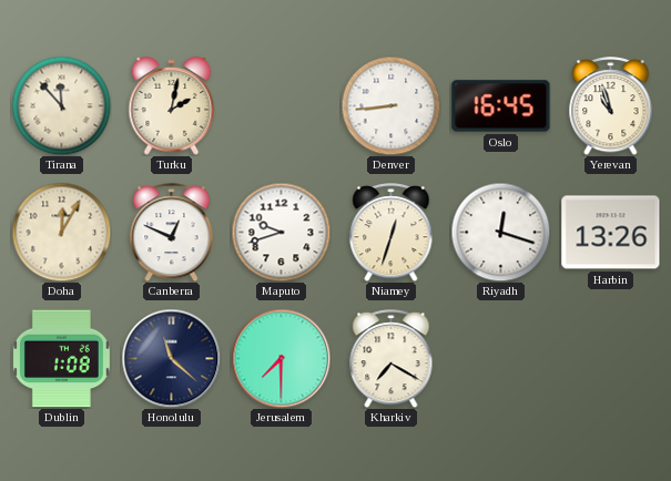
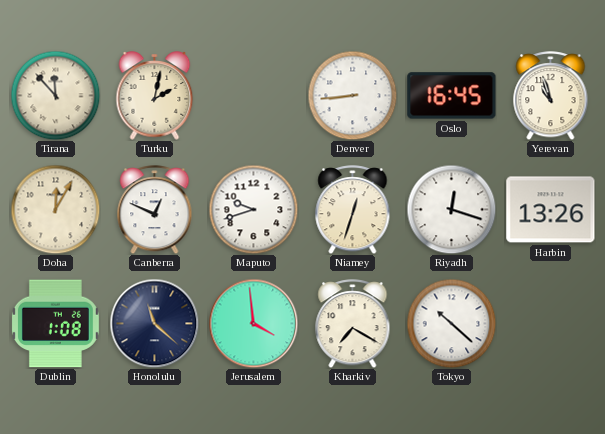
Jerusalem: 7:30 -> 3:59
Tokyo: none -> 10:22
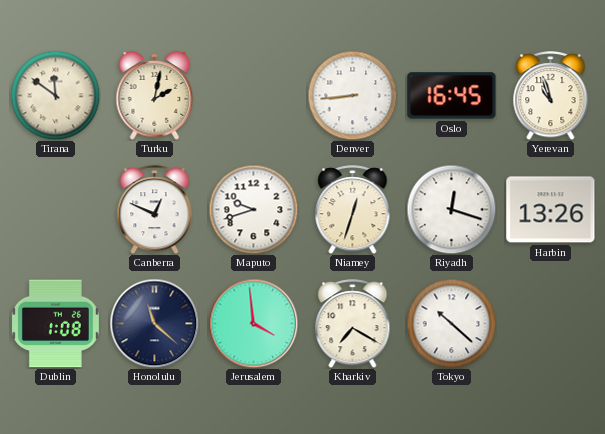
Tirana: 11:53 -> 11:51
Doha: 12:05 -> none
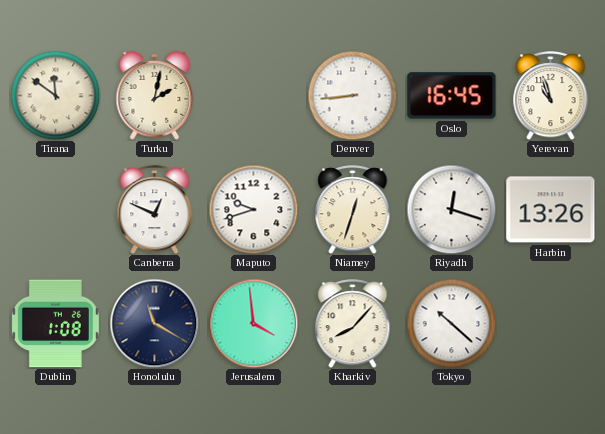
Honolulu: 11:22 -> 11:20
Kharkiv: 7:20 -> 8:07
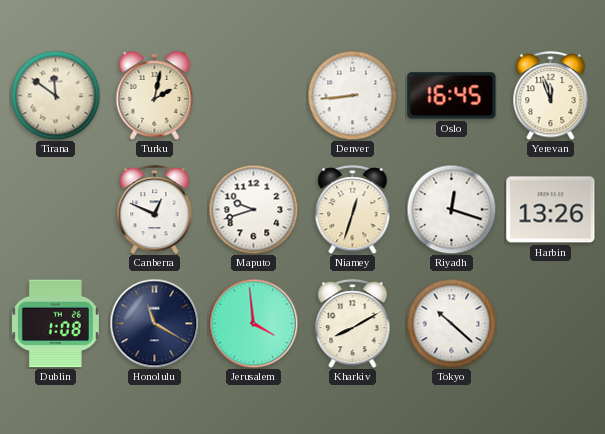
Yerevan: 10:57 -> 11:57
Kharkiv: 8:07 -> 8:10
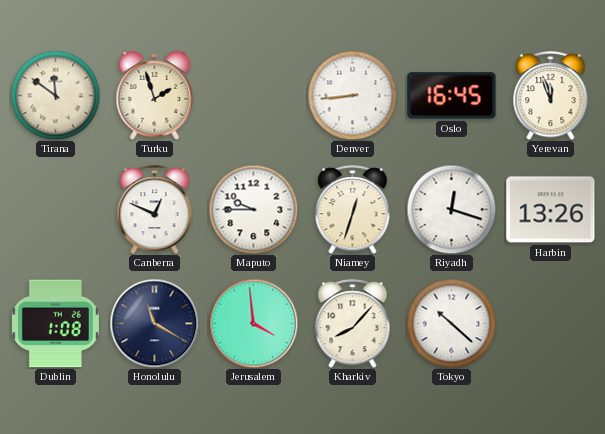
Turku: 2:02 -> 1:57
Maputo: 9:42 -> 9:45
Kharkiv: 8:10 -> 8:07
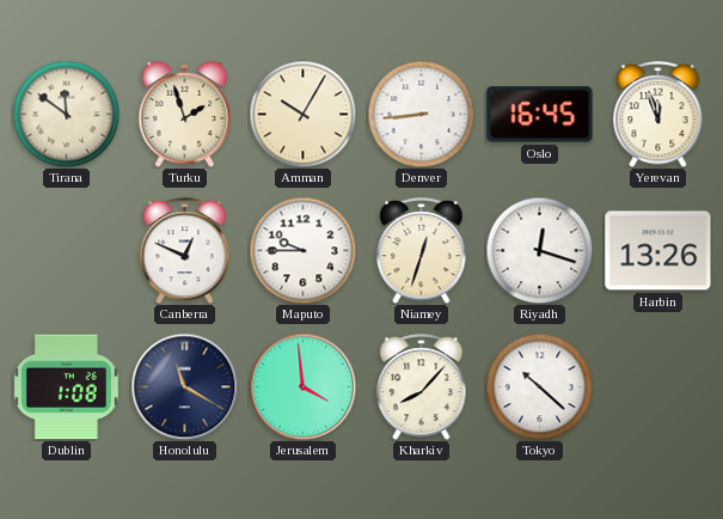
Amman: none -> 10:05
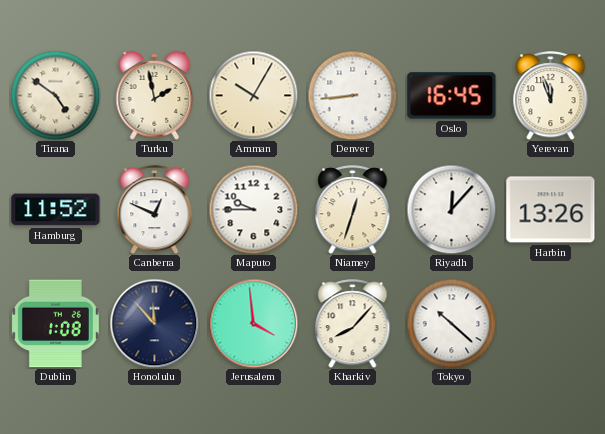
Tirana: 11:51 -> 4:51
Turku: 1:57 -> 1:58
Hamburg: none -> 11:52
Riyadh: 12:18 -> 12:07
Honolulu: 11:20 -> 11:53
